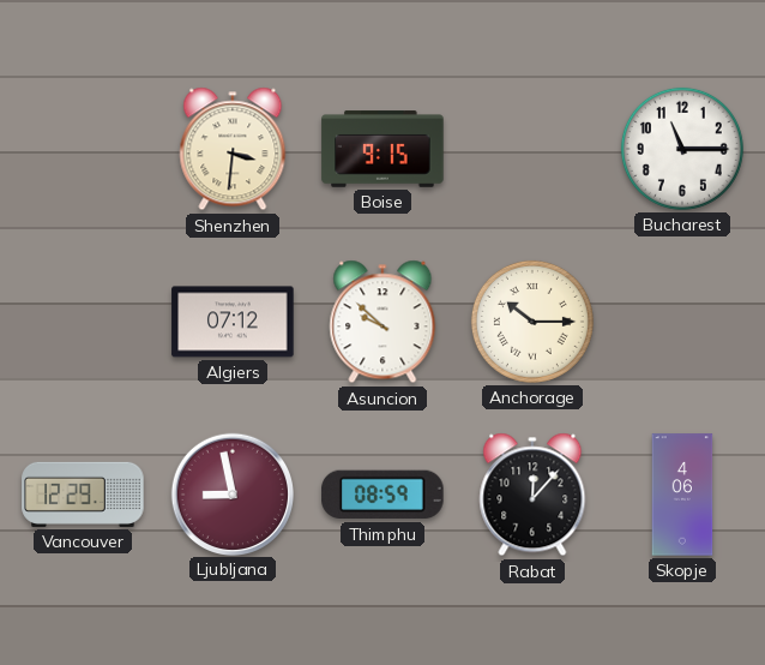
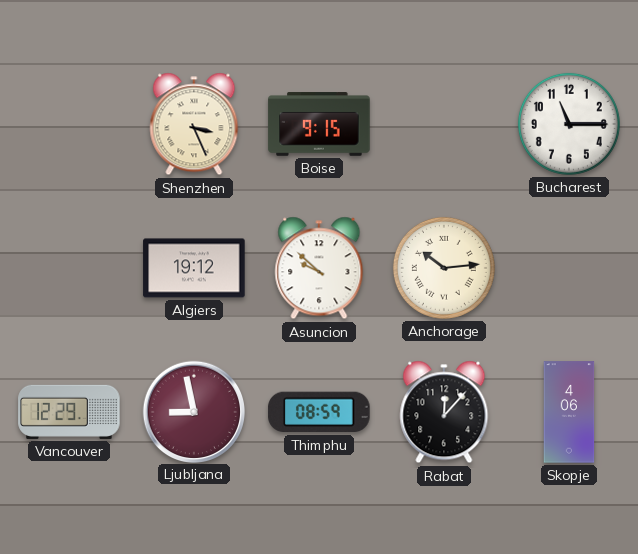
Shenzhen: 3:31 -> 3:26
Algiers: 07:12 -> 19:12
Anchorage: 10:15 -> 10:14
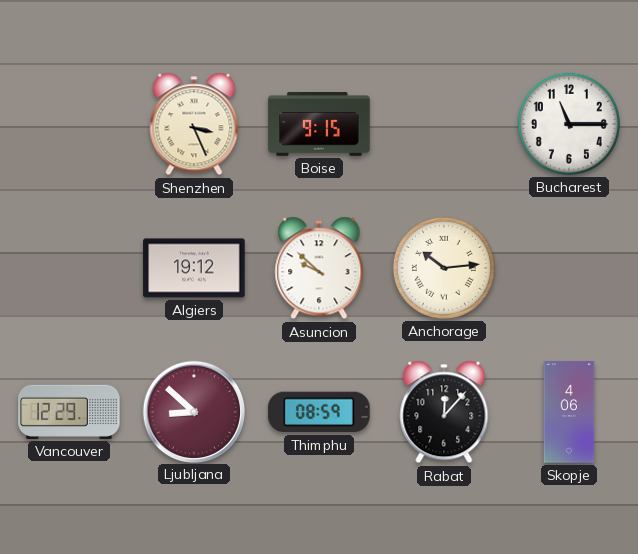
Ljubljana: 8:58 -> 8:52
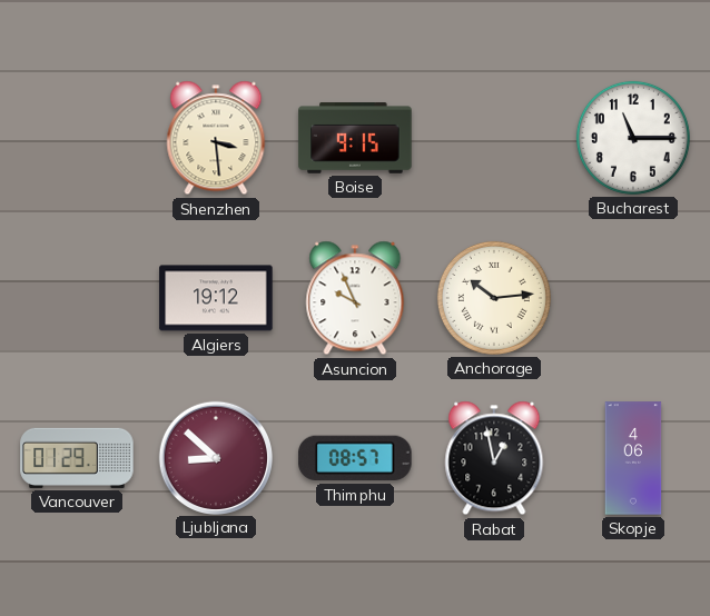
Shenzhen: 3:26 -> 3:29
Asuncion: 9:52 -> 9:56
Vancouver: 12:29 -> 01:29
Thimphu: 08:59 -> 08:57
Rabat: 12:07 -> 12:58
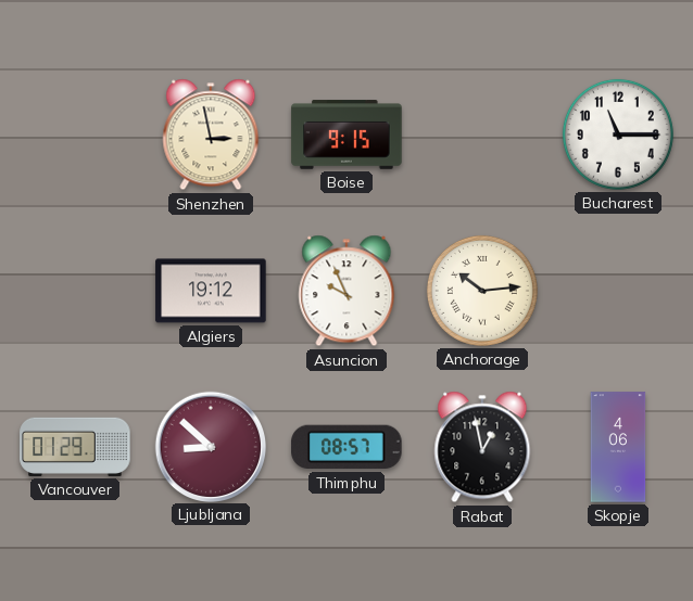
Shenzhen: 3:29 -> 2:58
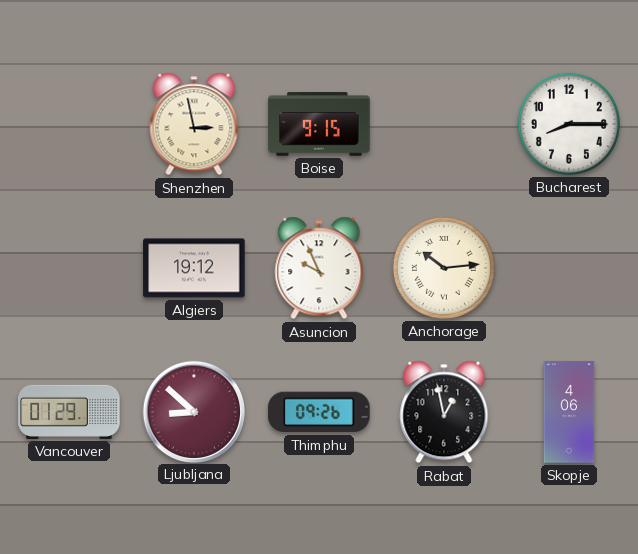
Bucharest: 11:15 -> 8:15
Thimphu: 08:57 -> 09:26
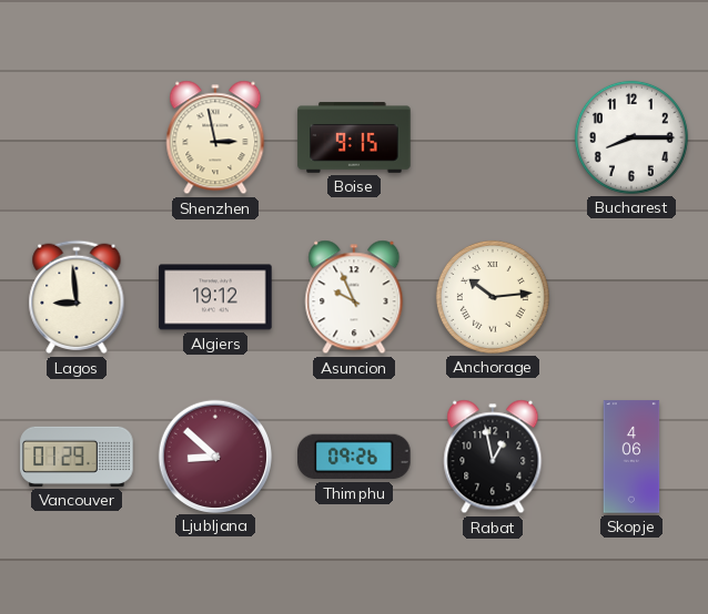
Lagos: none -> 8:59
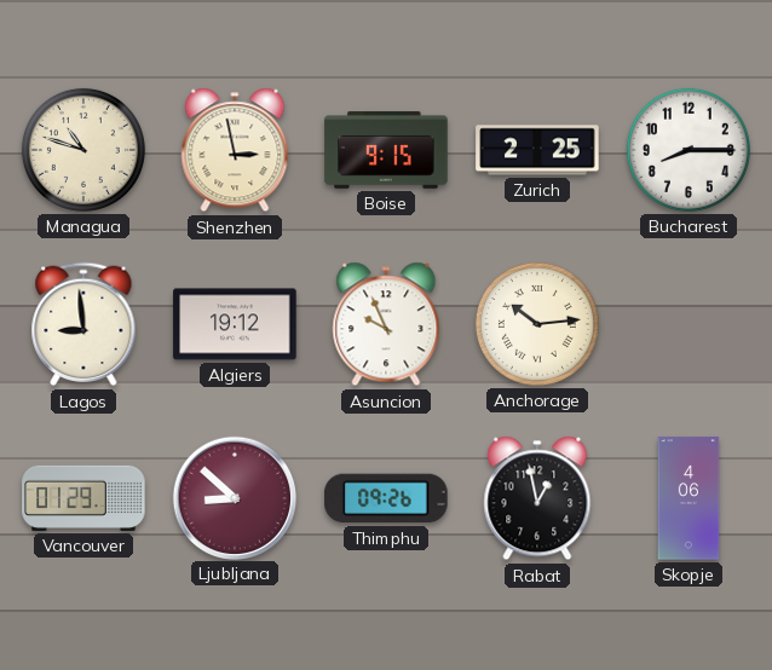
Managua: none -> 10:48
Zurich: none -> 2:25
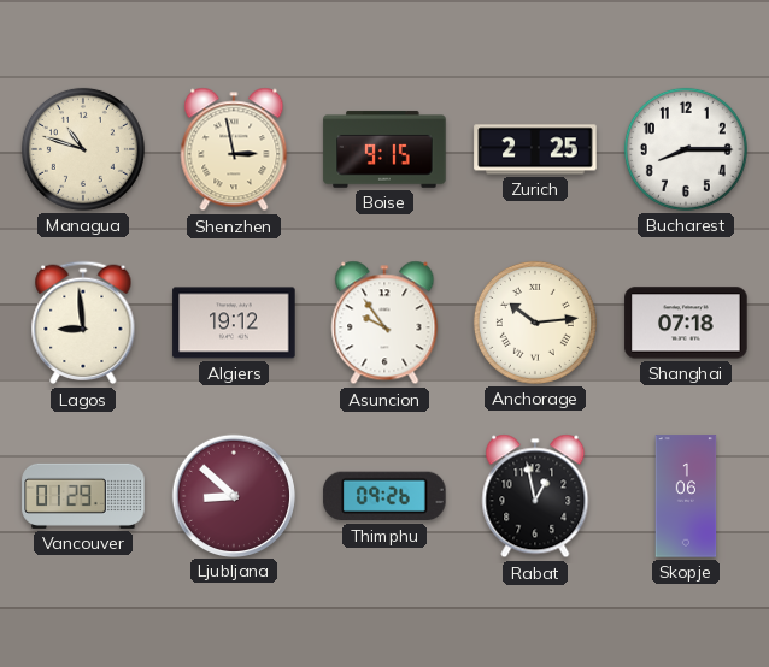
Asuncion: 9:56 -> 9:54
Shanghai: none -> 07:18
Skopje: 4:06 -> 1:06
